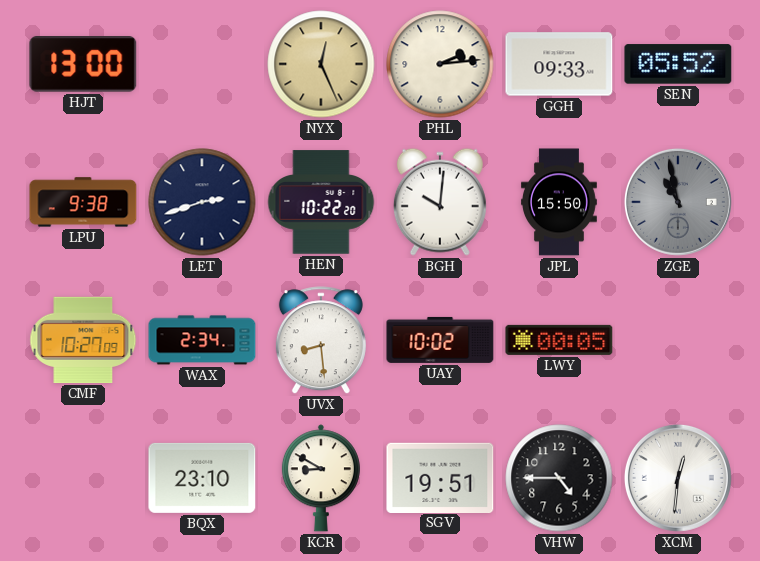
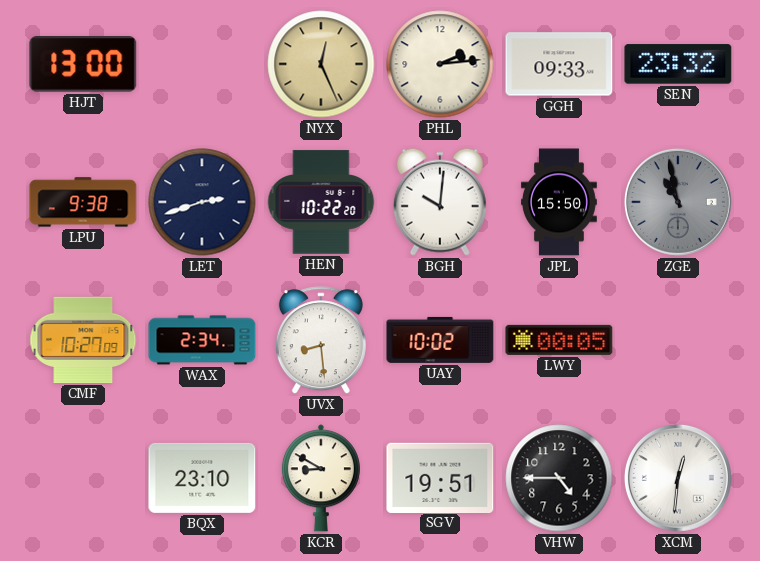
SEN: 05:52 -> 23:32
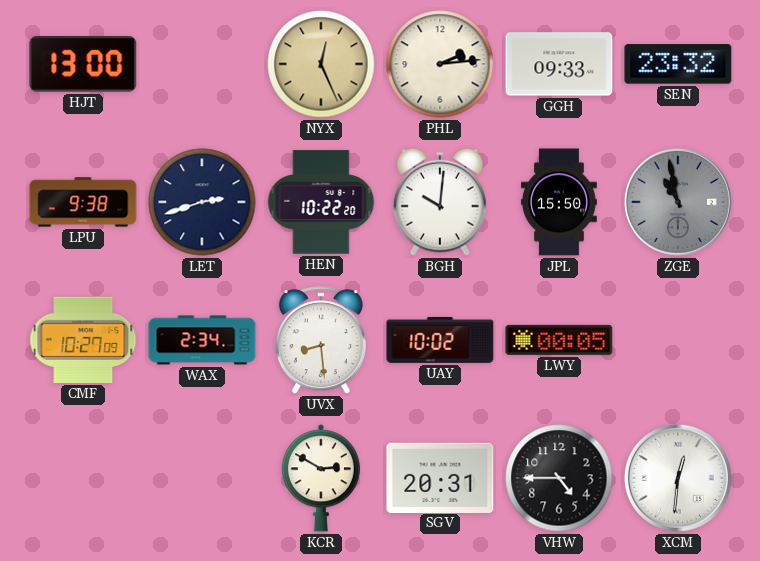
BQX: 23:10 -> none
KCR: 8:50 -> 2:50
SGV: 19:51 -> 20:31
